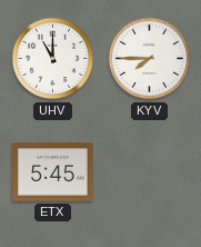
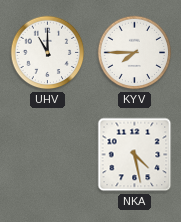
ETX: 5:45 -> none
NKA: none -> 4:28
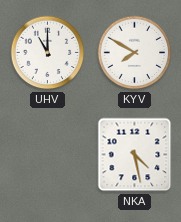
KYV: 7:45 -> 7:50
